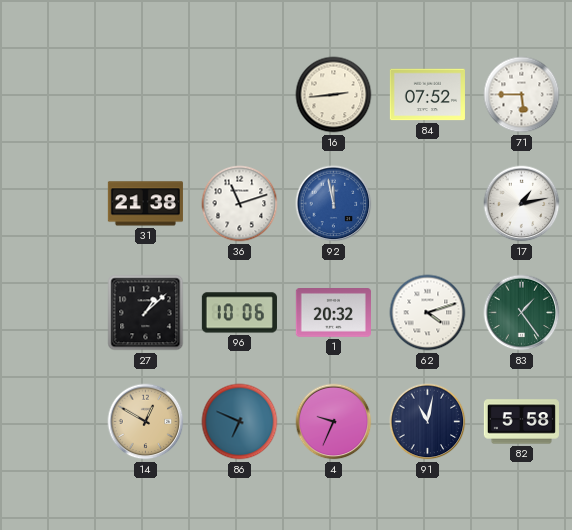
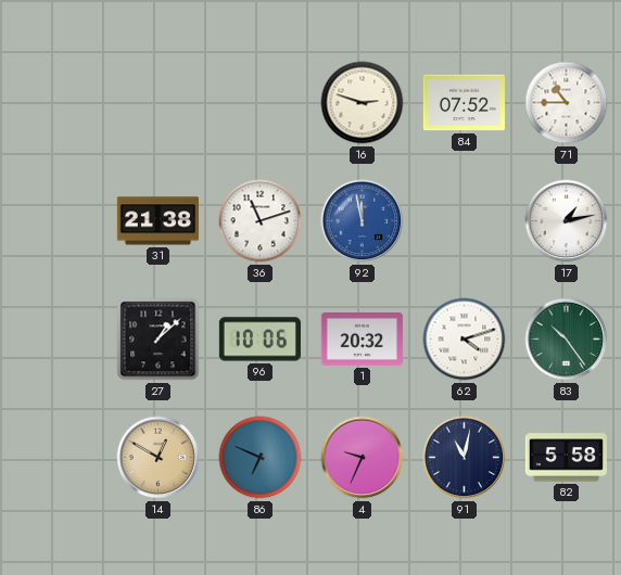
16: 2:44 -> 2:48
71: 5:45 -> 10:45
83: 1:24 -> 10:24
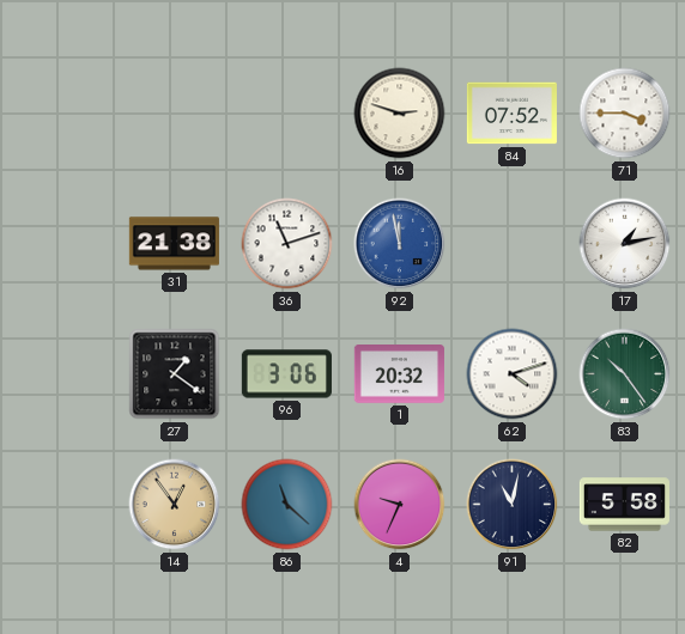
71: 10:45 -> 3:45
27: 1:08 -> 1:21
96: 10:06 -> 3:06
14: 12:50 -> 12:54
86: 6:49 -> 11:22
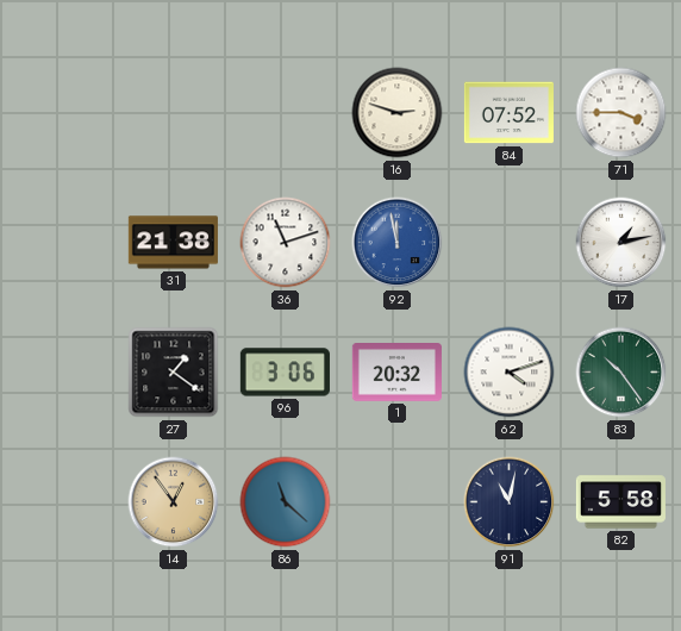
4: 9:34 -> none
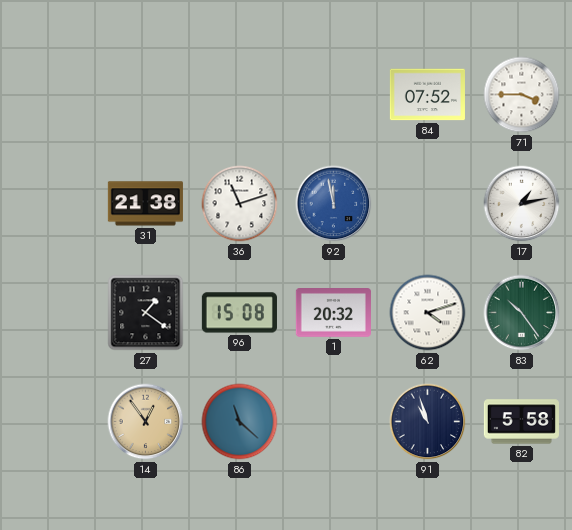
16: 2:48 -> none
96: 3:06 -> 15:08
91: 11:02 -> 10:57
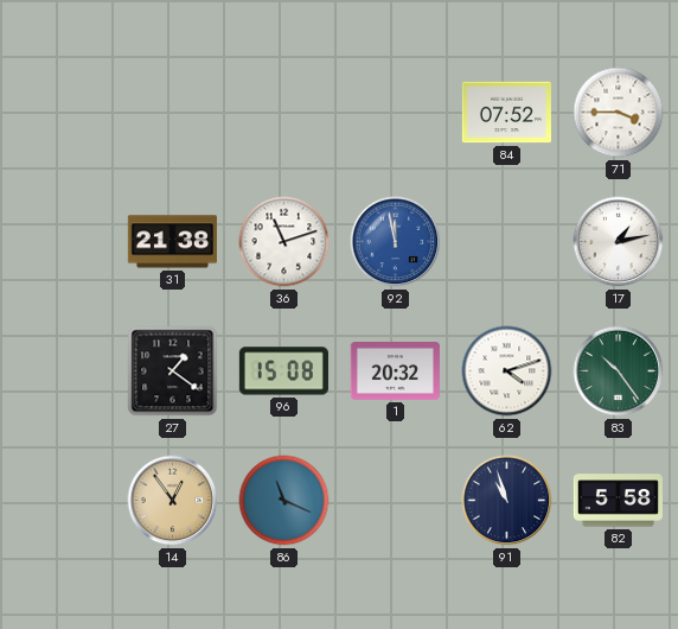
86: 11:22 -> 11:19
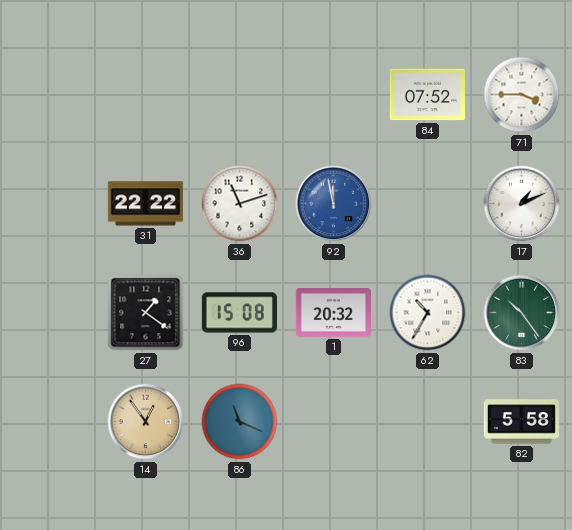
31: 21:38 -> 22:22
17: 1:13 -> 1:11
62: 4:12 -> 10:35
91: 10:57 -> none
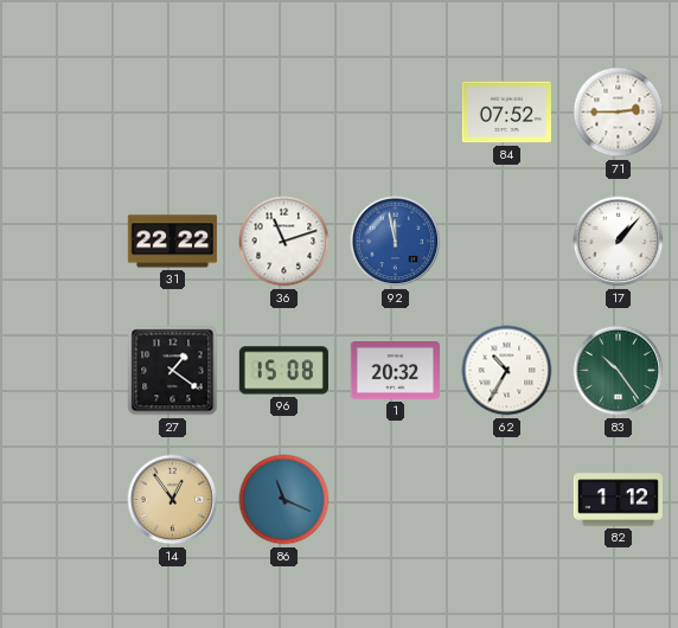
71: 3:45 -> 2:45
17: 1:11 -> 1:07
82: 5:58 -> 1:12
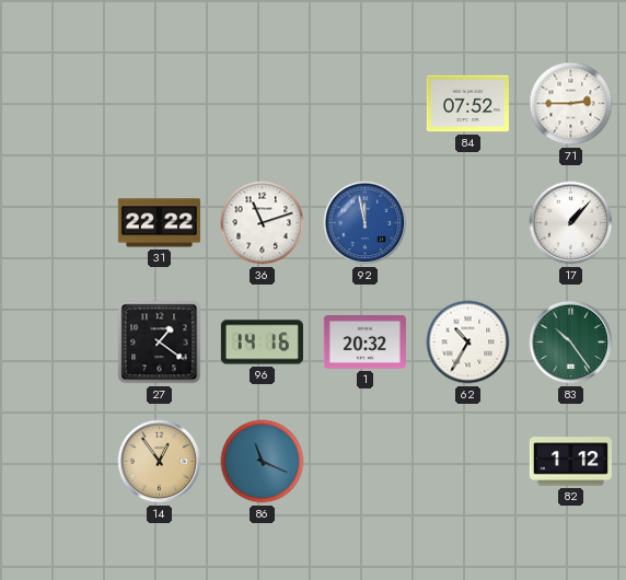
96: 15:08 -> 14:16
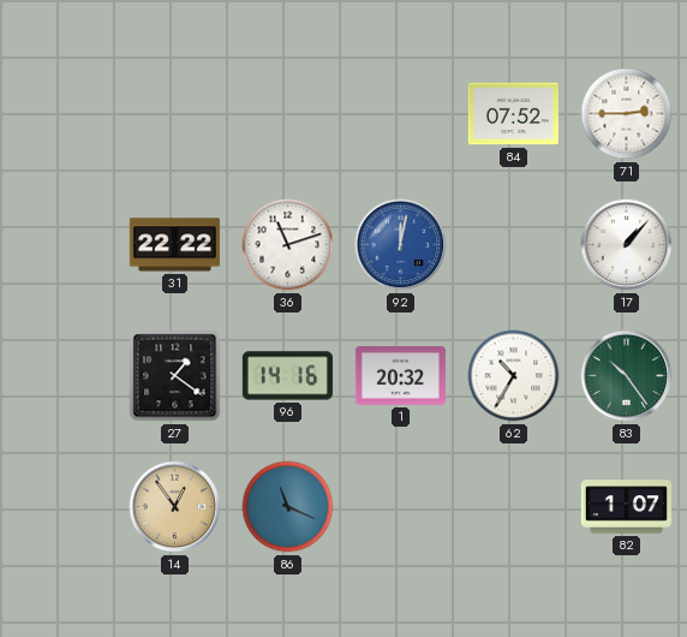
92: 11:58 -> 12:02
82: 1:12 -> 1:07
